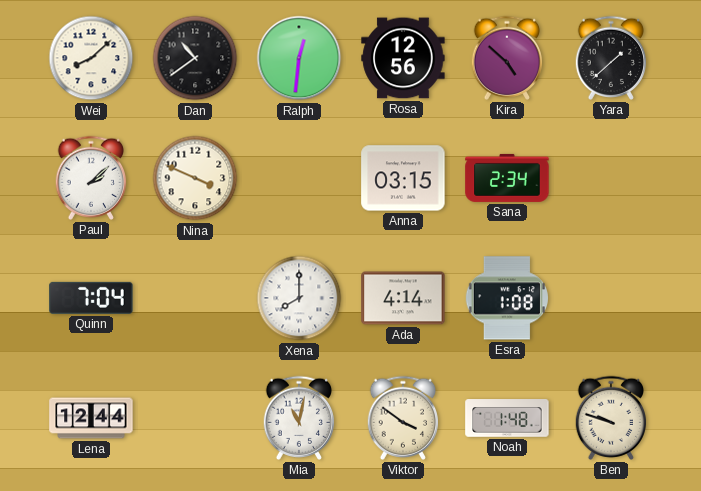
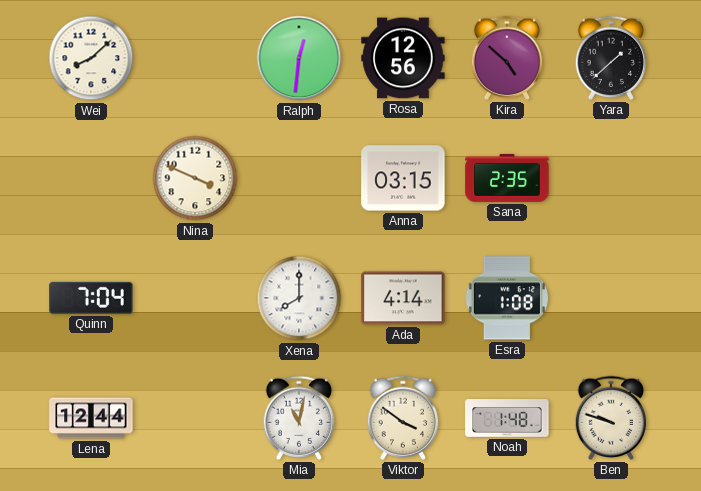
Dan: 10:39 -> none
Paul: 2:08 -> none
Sana: 2:34 -> 2:35
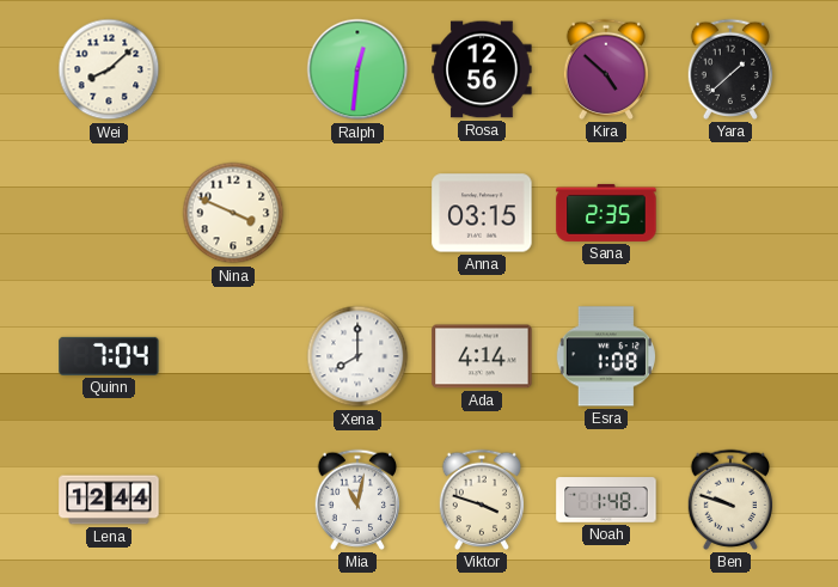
Viktor: 3:51 -> 3:48
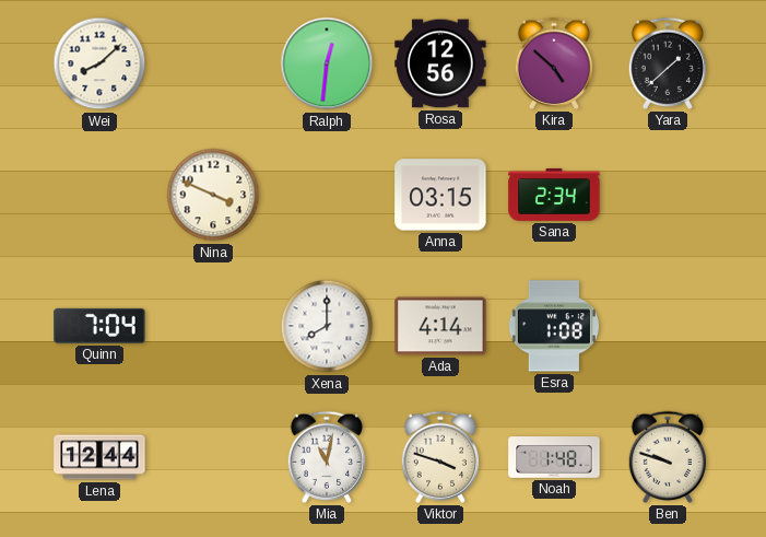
Sana: 2:35 -> 2:34
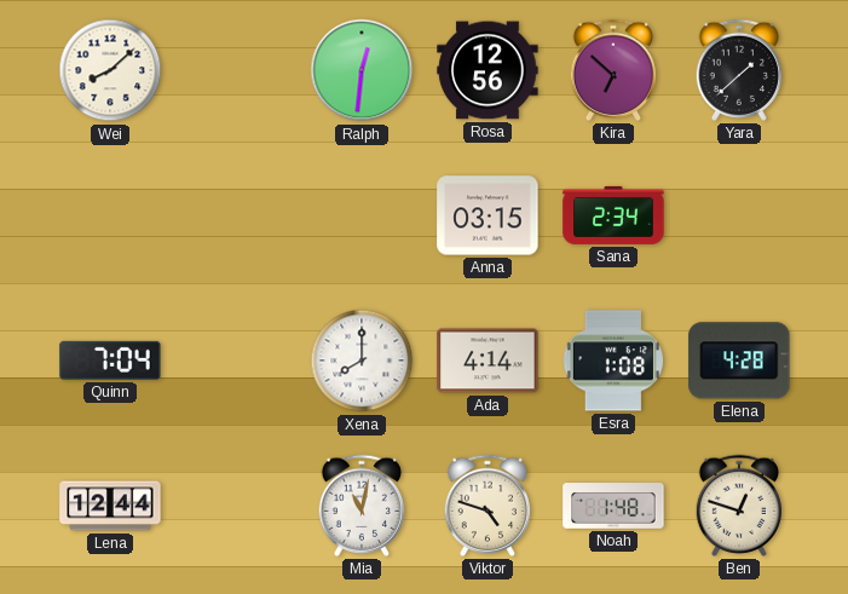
Kira: 4:52 -> 6:52
Nina: 3:49 -> none
Elena: none -> 4:28
Viktor: 3:48 -> 4:48
Ben: 9:48 -> 12:48
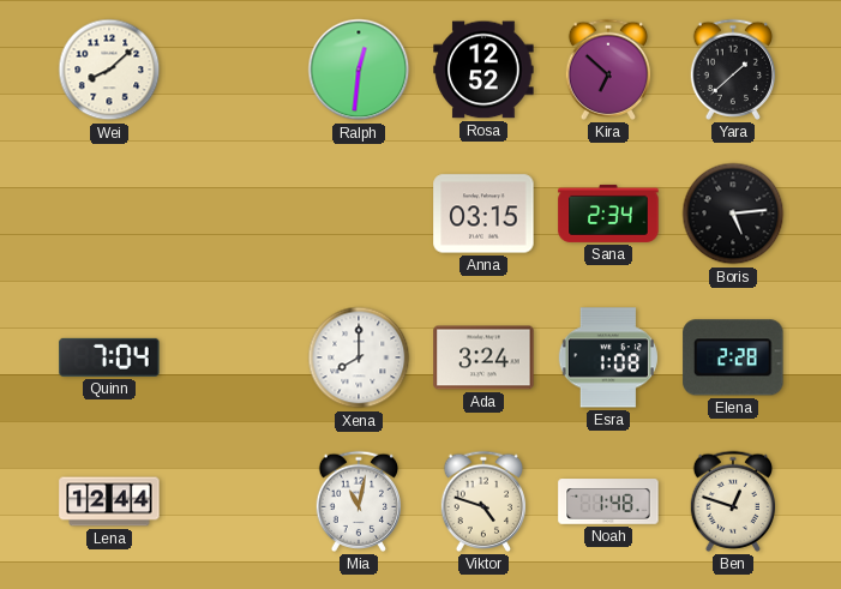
Rosa: 12:56 -> 12:52
Boris: none -> 5:14
Ada: 4:14 -> 3:24
Elena: 4:28 -> 2:28
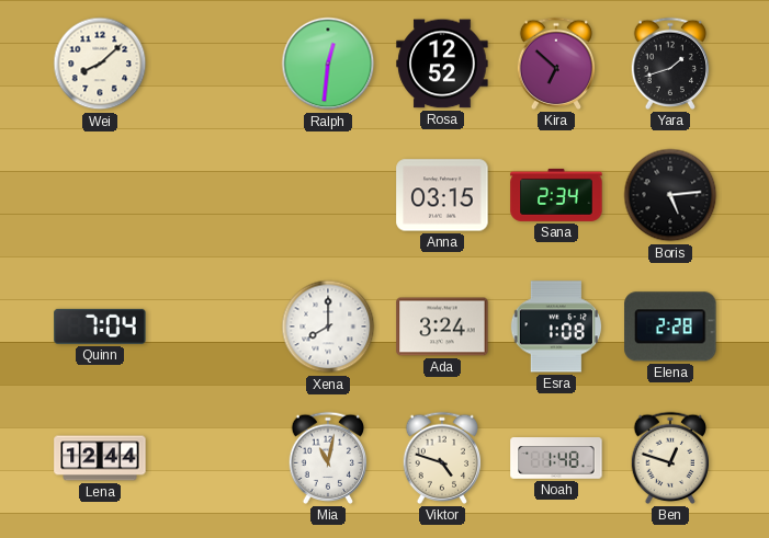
Yara: 1:38 -> 1:42
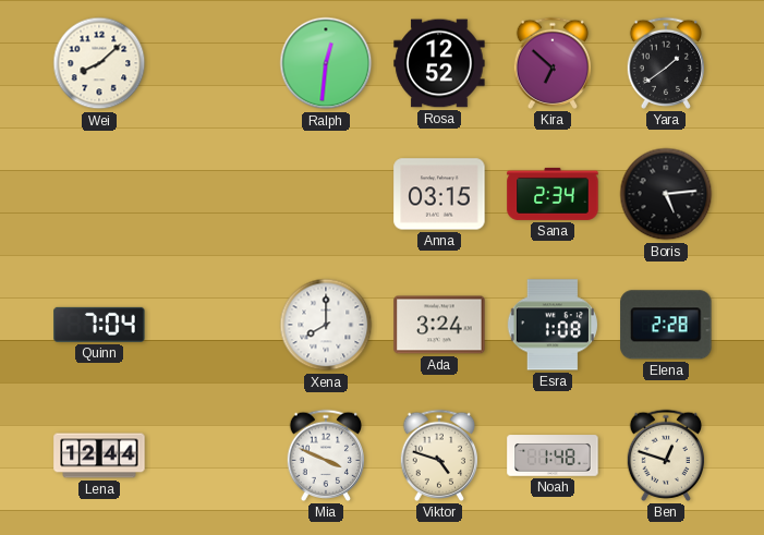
Yara: 1:42 -> 1:39
Mia: 11:02 -> 3:49
